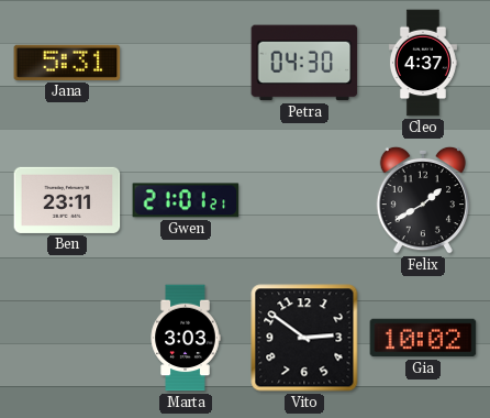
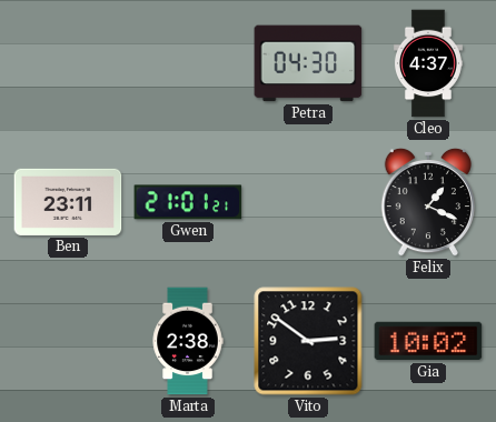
Jana: 5:31 -> none
Felix: 1:40 -> 1:19
Marta: 3:03 -> 2:38
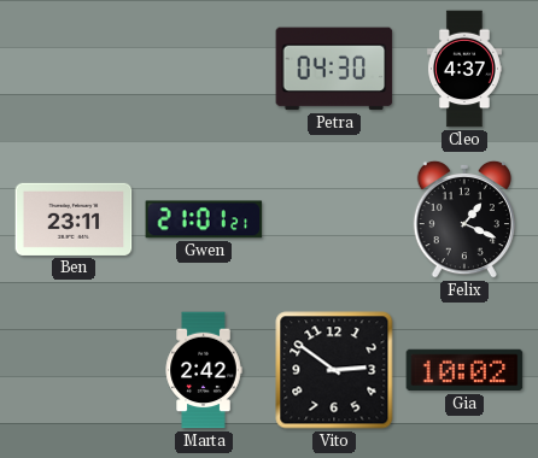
Marta: 2:38 -> 2:42
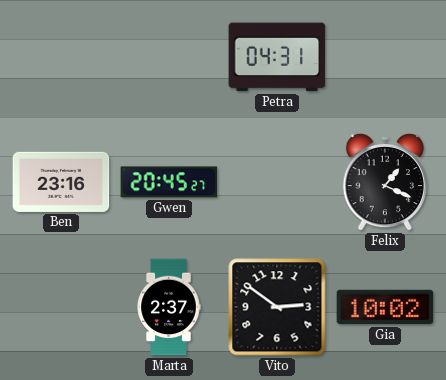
Petra: 04:30 -> 04:31
Cleo: 4:37 -> none
Ben: 23:11 -> 23:16
Gwen: 21:01 -> 20:45
Marta: 2:42 -> 2:37
